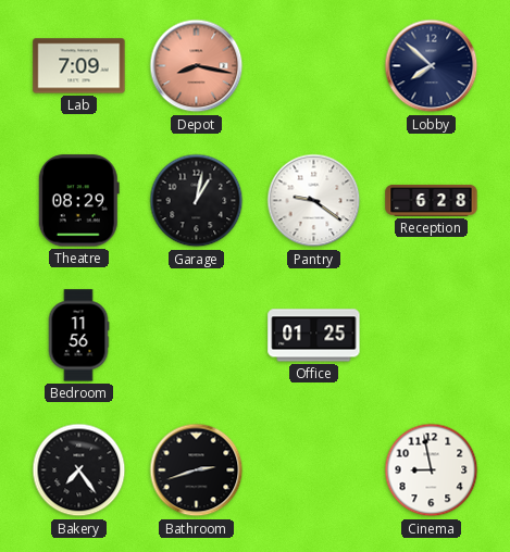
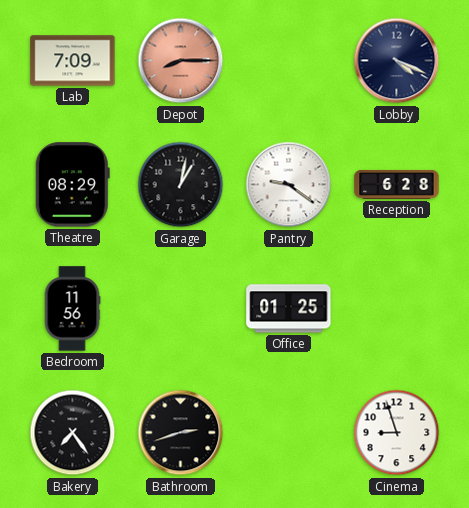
Depot: 8:17 -> 8:15
Lobby: 7:52 -> 4:19
Cinema: 8:58 -> 8:57
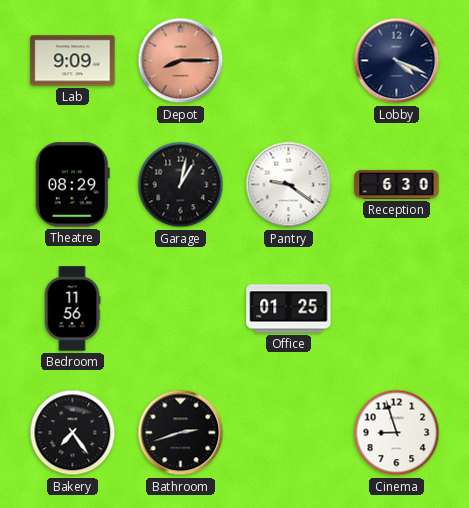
Lab: 7:09 -> 9:09
Reception: 6:28 -> 6:30
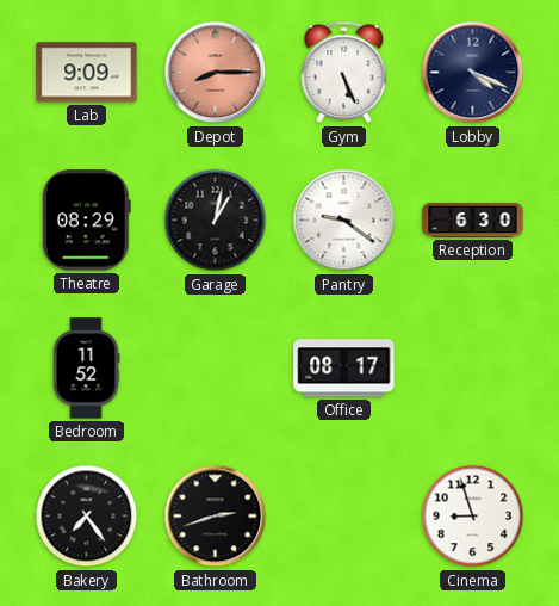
Gym: none -> 5:26
Bedroom: 11:56 -> 11:52
Office: 01:25 -> 08:17
